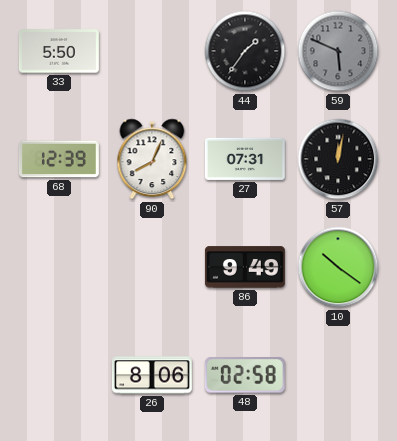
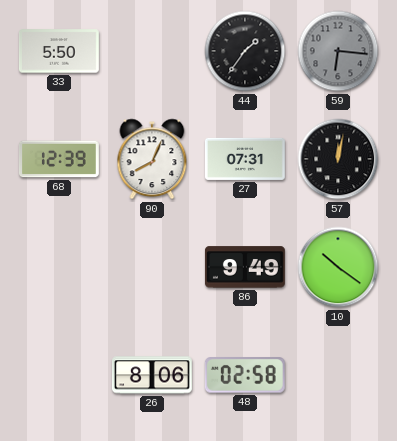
59: 5:49 -> 6:16
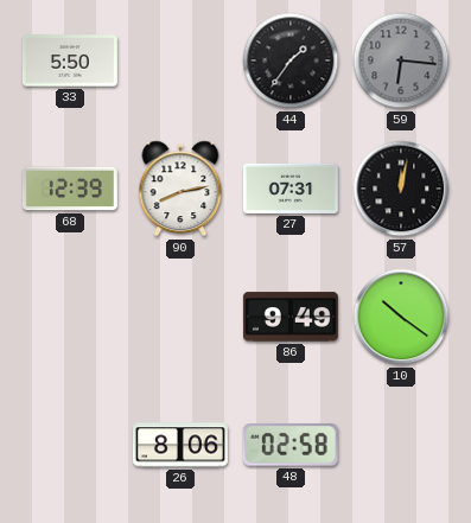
90: 8:04 -> 8:13
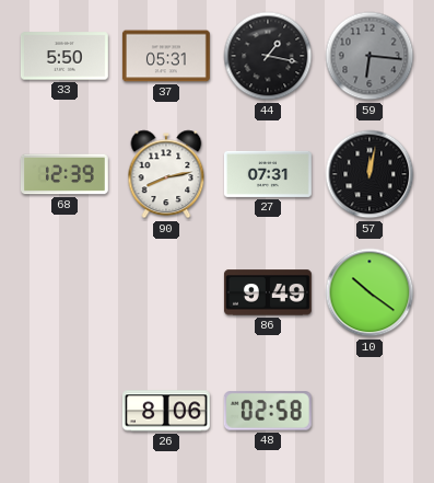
37: none -> 05:31
44: 1:36 -> 1:17
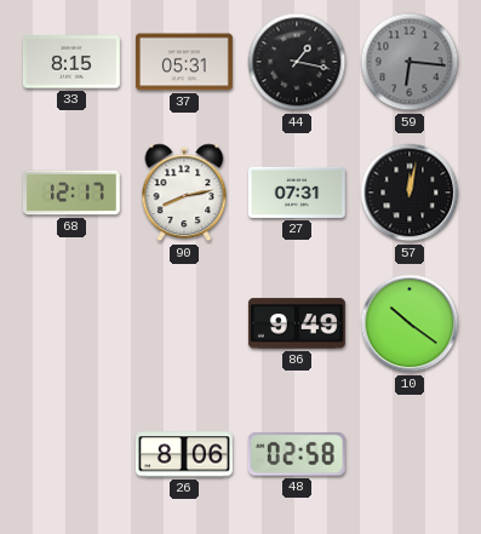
33: 5:50 -> 8:15
68: 12:39 -> 12:17
